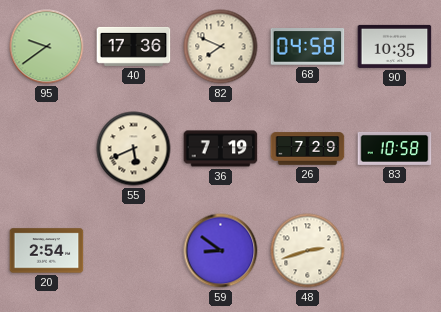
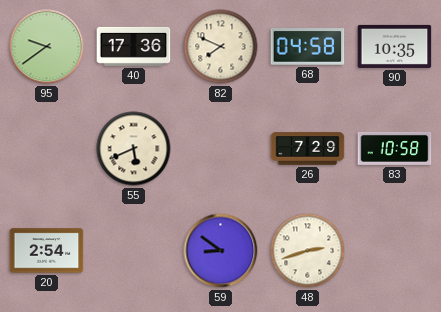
36: 7:19 -> none
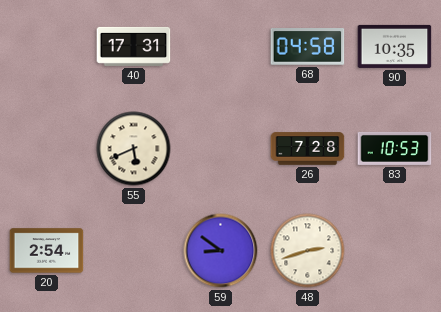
95: 9:39 -> none
40: 17:36 -> 17:31
82: 7:49 -> none
26: 7:29 -> 7:28
83: 10:58 -> 10:53
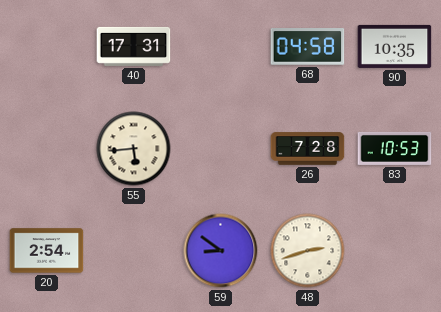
55: 5:41 -> 5:44
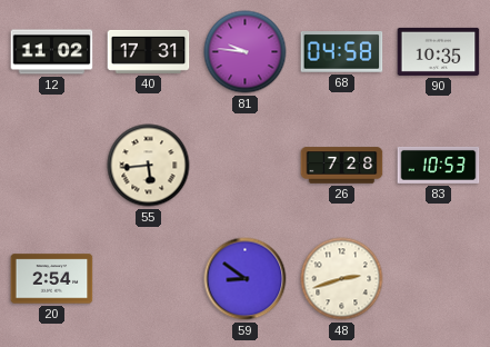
12: none -> 11:02
81: none -> 9:46
